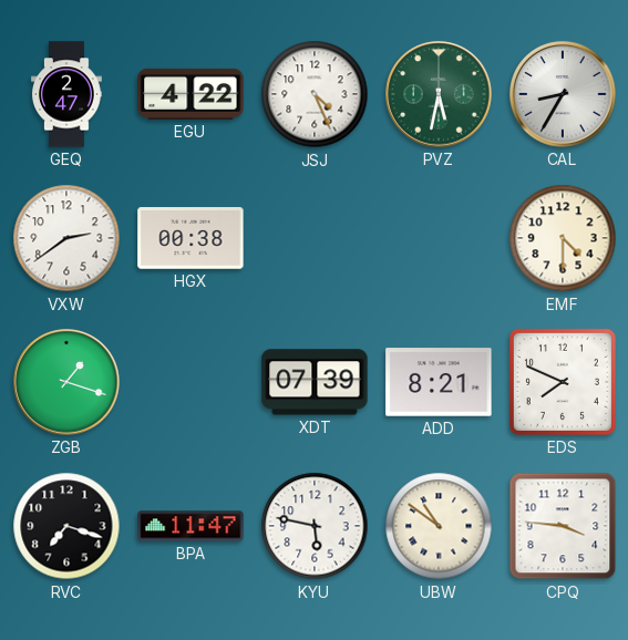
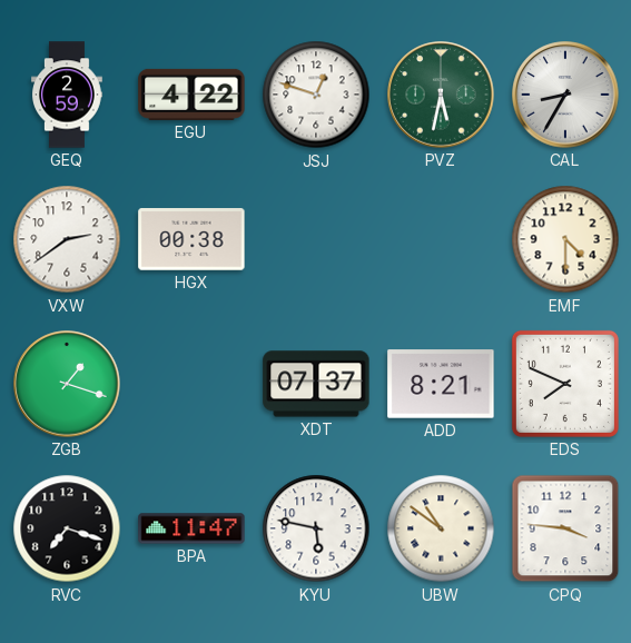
GEQ: 2:47 -> 2:59
JSJ: 4:26 -> 12:48
XDT: 07:39 -> 07:37
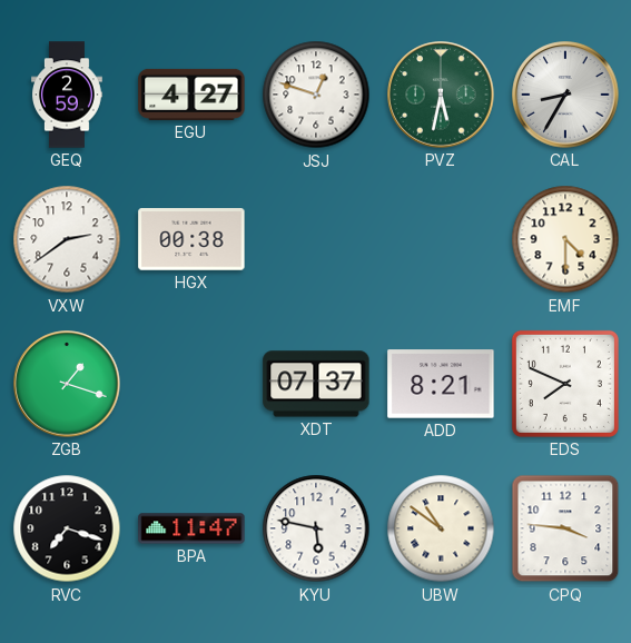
EGU: 4:22 -> 4:27
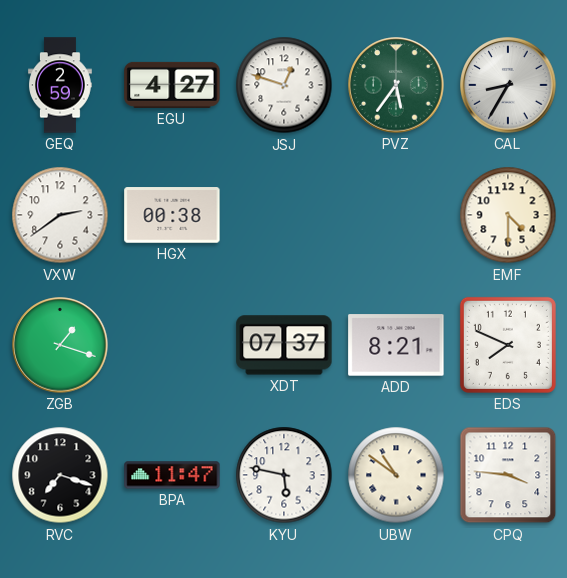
PVZ: 5:32 -> 5:36
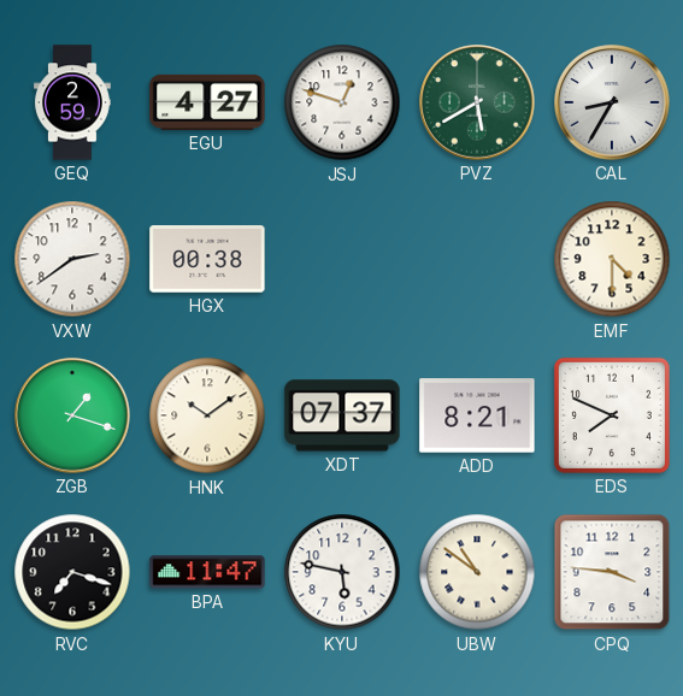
PVZ: 5:36 -> 5:40
HNK: none -> 10:09
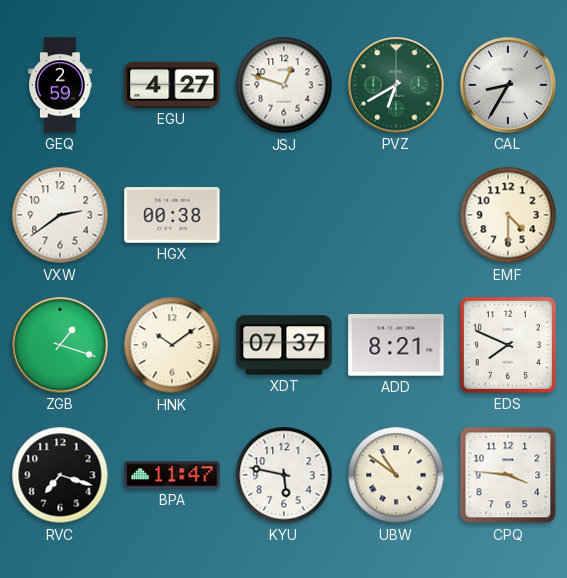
PVZ: 5:40 -> 6:40
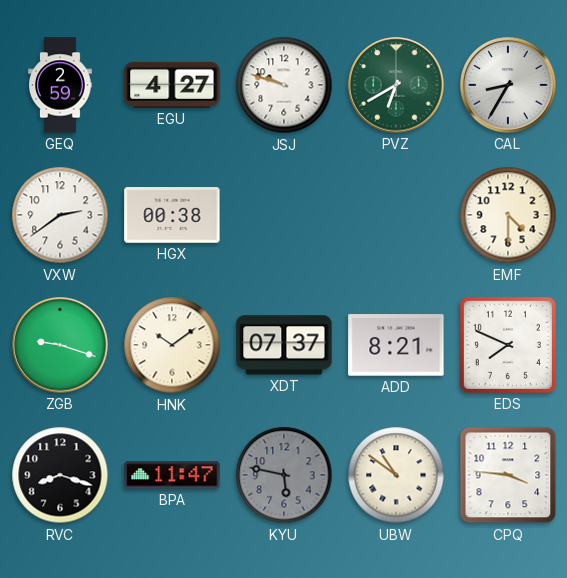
JSJ: 12:48 -> 9:48
ZGB: 1:18 -> 9:18
RVC: 7:18 -> 8:18
KYU dial: white -> grey
